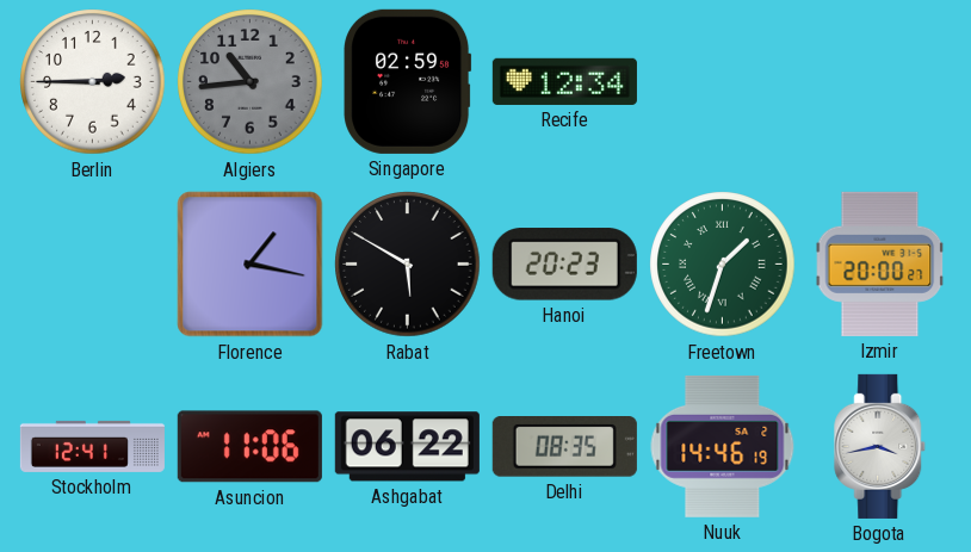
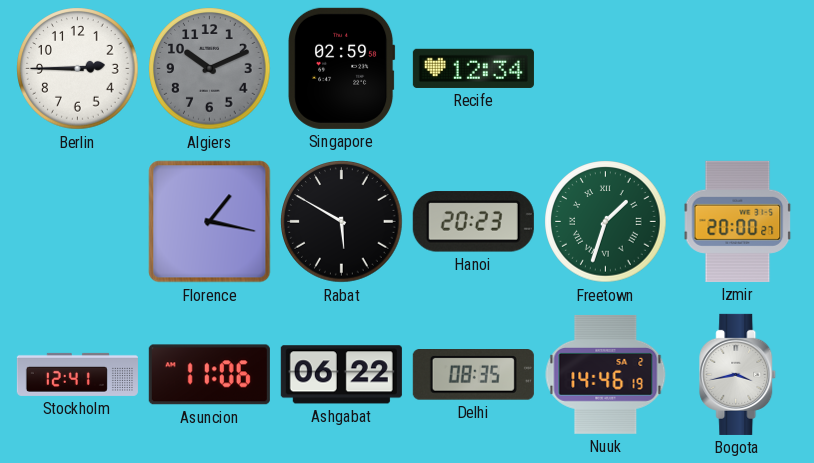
Algiers: 10:44 -> 10:11
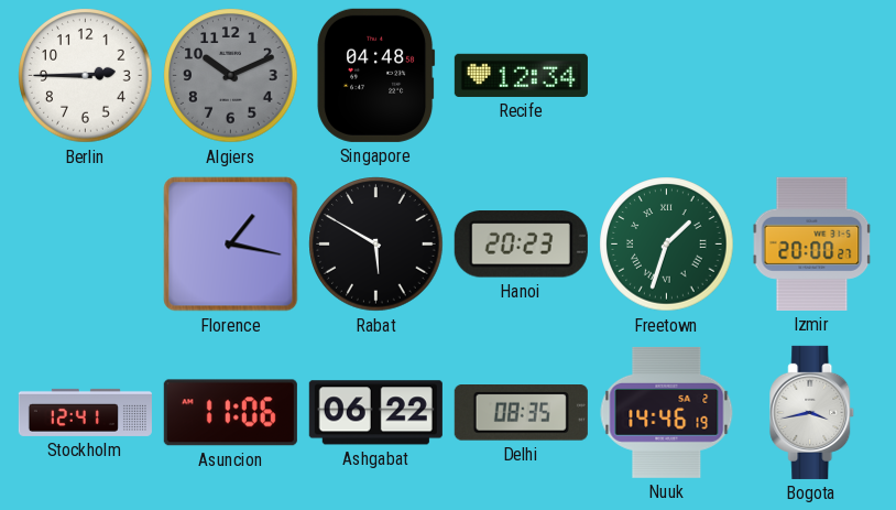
Singapore: 02:59 -> 04:48
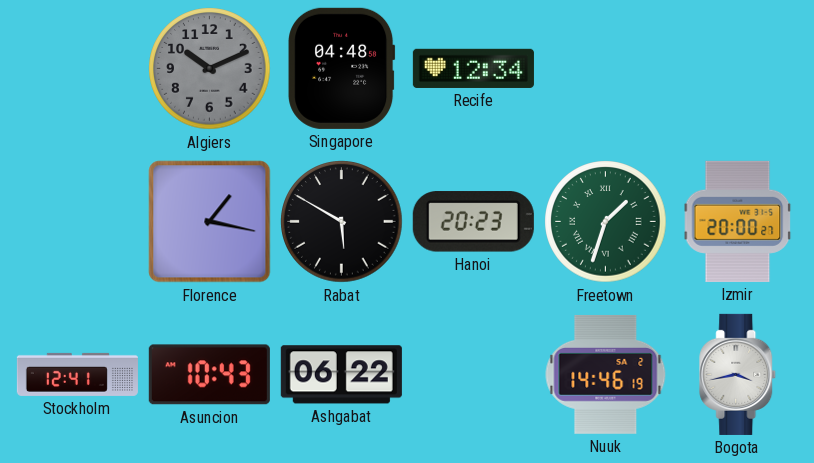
Berlin: 2:45 -> none
Asuncion: 11:06 -> 10:43
Delhi: 08:35 -> none
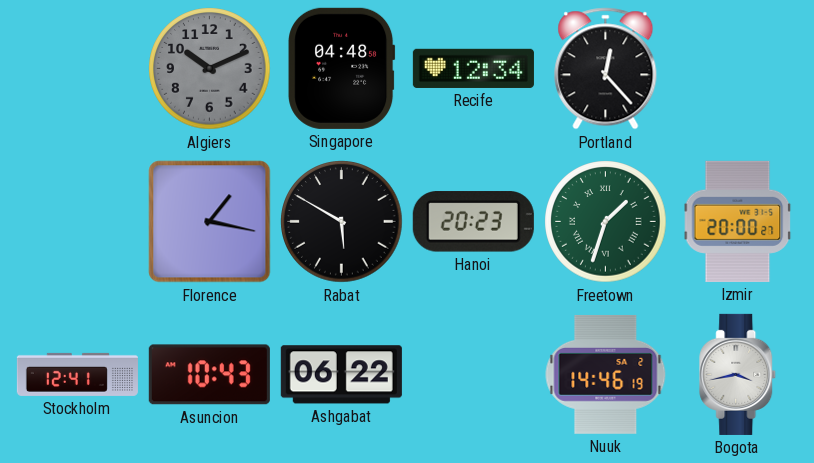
Portland: none -> 12:23
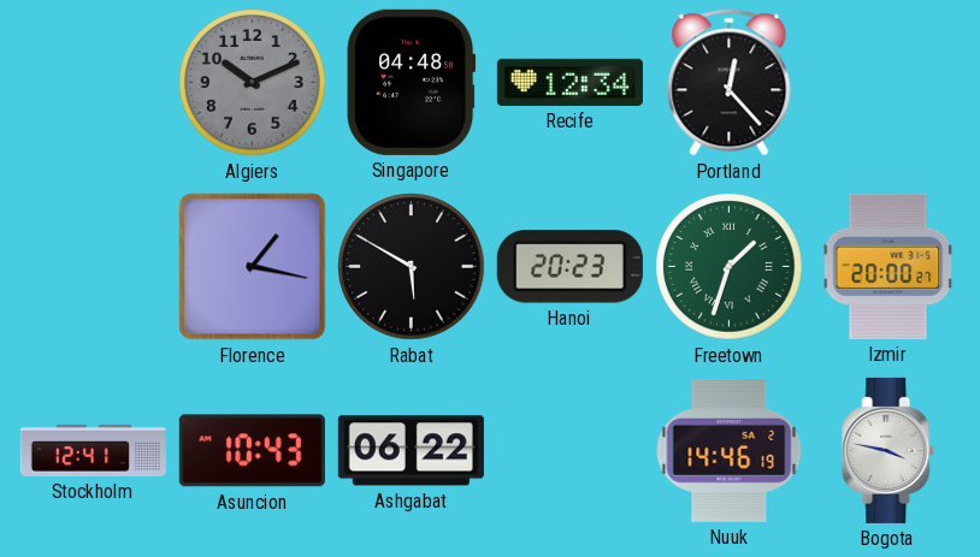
Bogota: 3:43 -> 3:47
